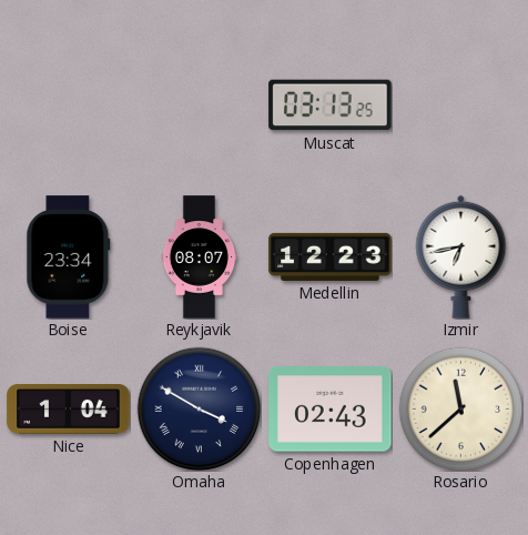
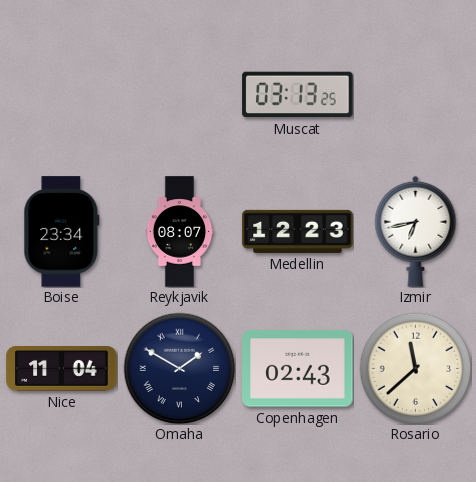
Nice: 1:04 -> 11:04
Omaha: 3:50 -> 1:50
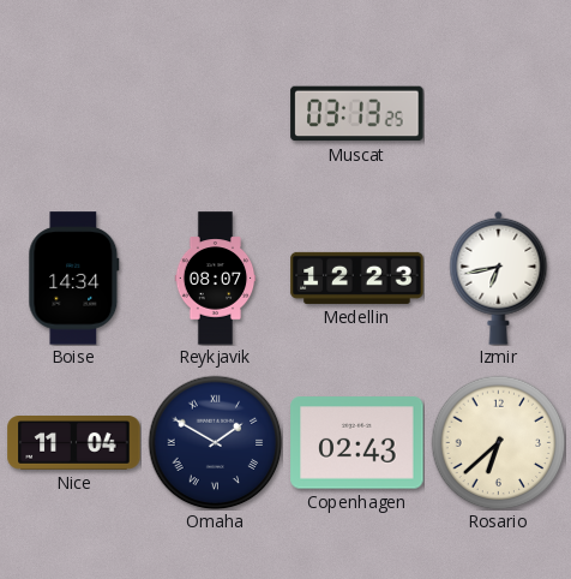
Boise: 23:34 -> 14:34
Rosario: 11:38 -> 6:38
